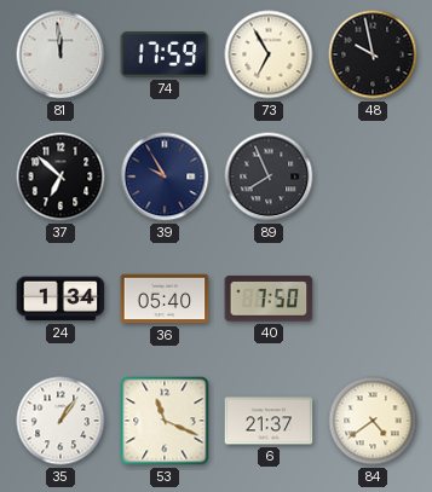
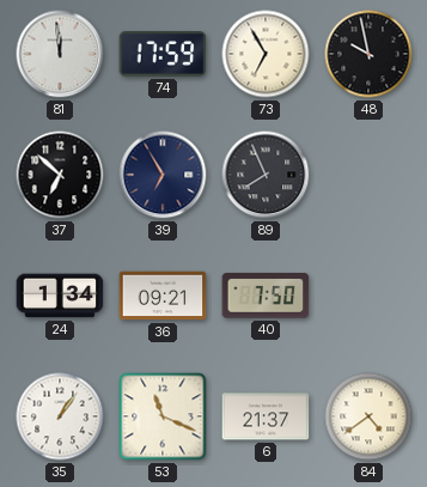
39: 9:55 -> 6:55
36: 05:40 -> 09:21
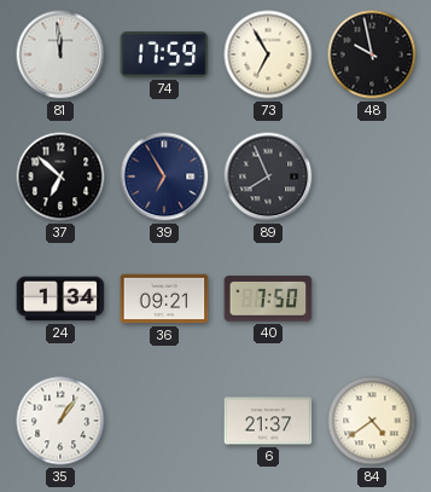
53: 11:19 -> none
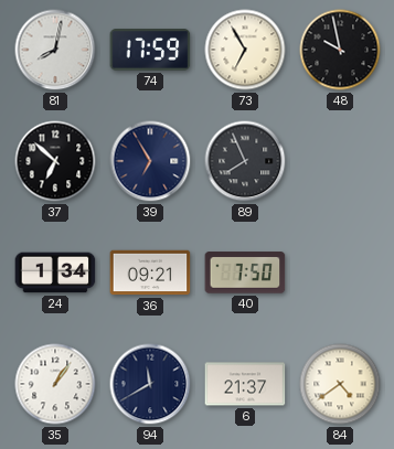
81: 11:59 -> 8:02
94: none -> 11:40
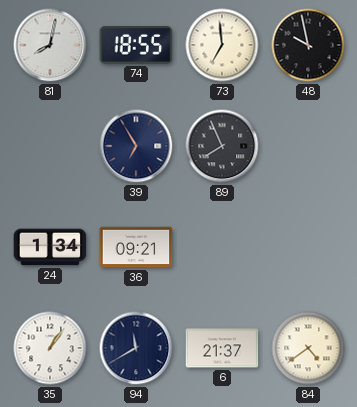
74: 17:59 -> 18:55
73: 6:55 -> 6:59
37: 6:52 -> none
40: 7:50 -> none
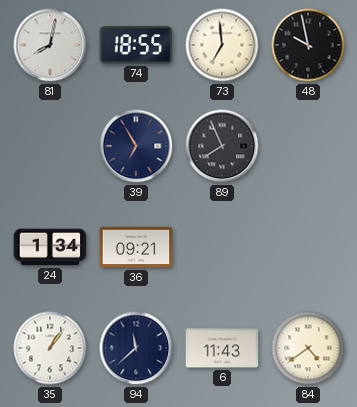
94: 11:40 -> 11:38
6: 21:37 -> 11:43
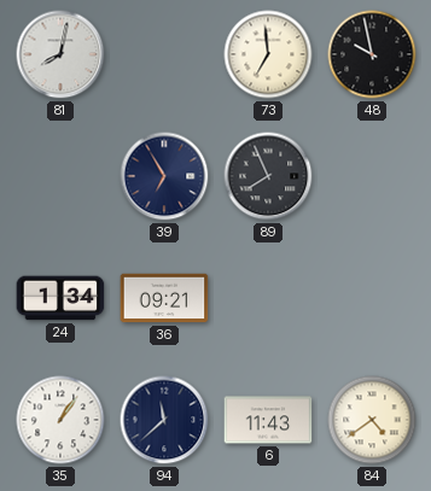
74: 18:55 -> none
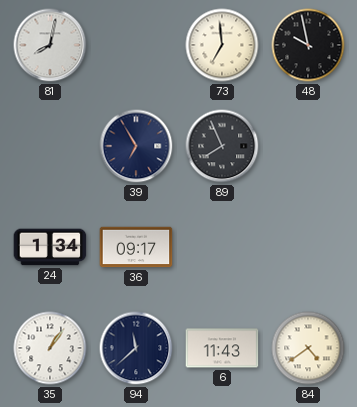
36: 09:21 -> 09:17
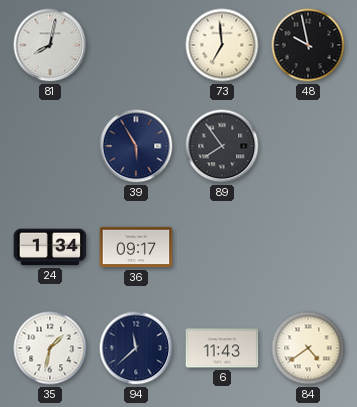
39: 6:55 -> 5:55
89: 7:56 -> 7:54
35: 1:06 -> 1:32
